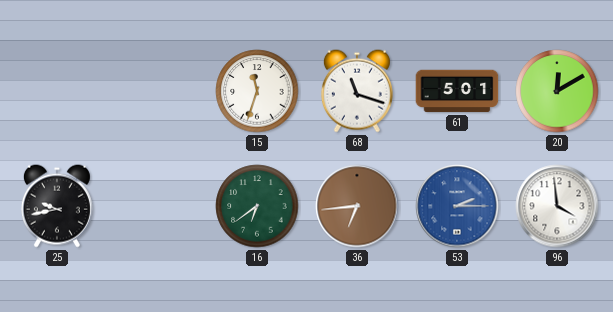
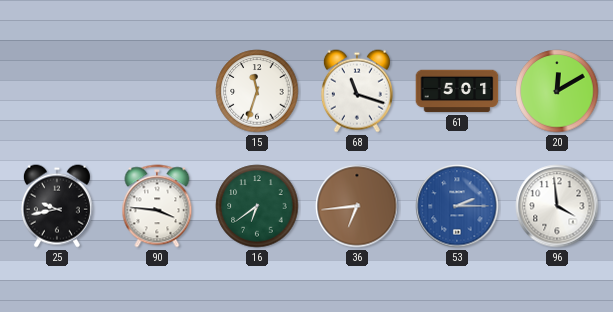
90: none -> 3:46
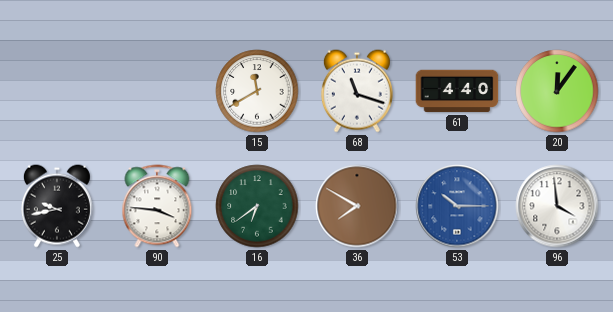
15: 11:33 -> 11:40
61: 5:01 -> 4:40
20: 12:10 -> 12:06
36: 6:44 -> 7:50
53: 2:15 -> 10:15
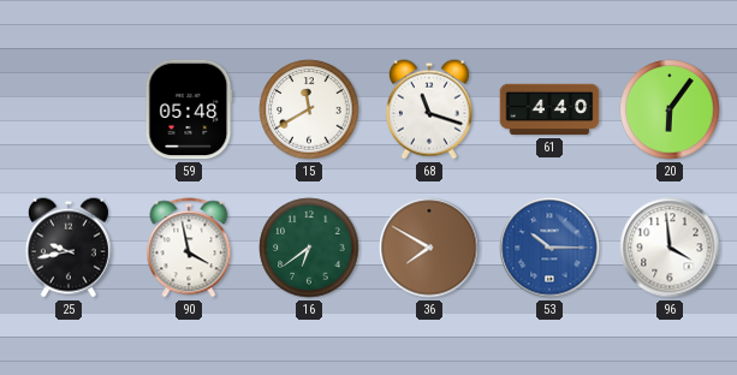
59: none -> 05:48
20: 12:06 -> 6:06
90: 3:46 -> 3:58
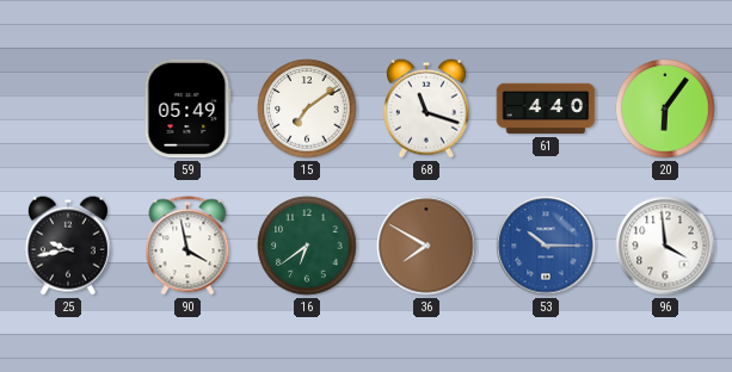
59: 05:48 -> 05:49
15: 11:40 -> 7:09
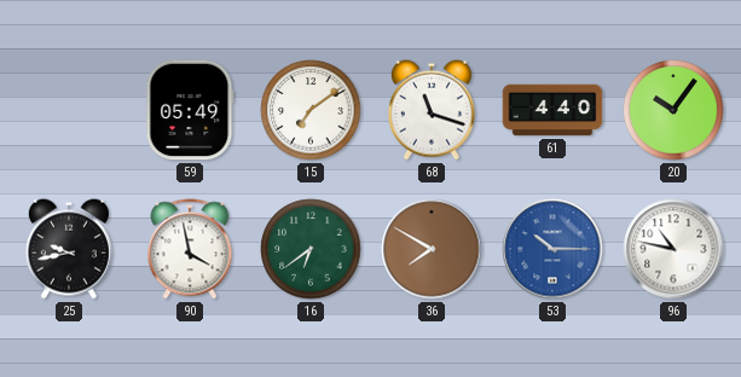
20: 6:06 -> 10:06
96: 3:59 -> 10:47
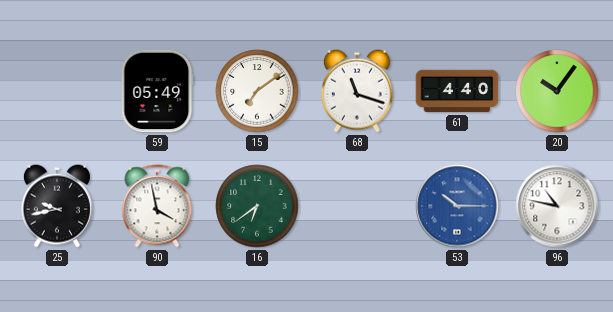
36: 7:50 -> none
